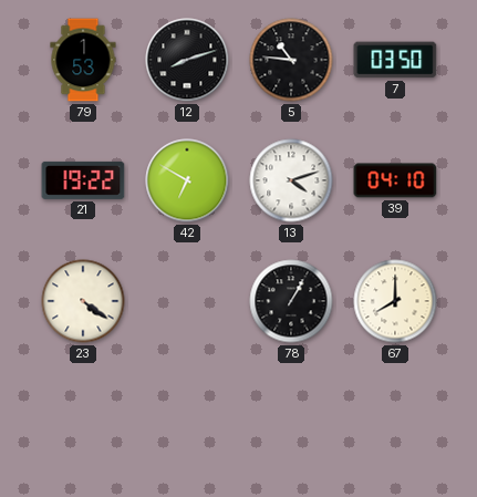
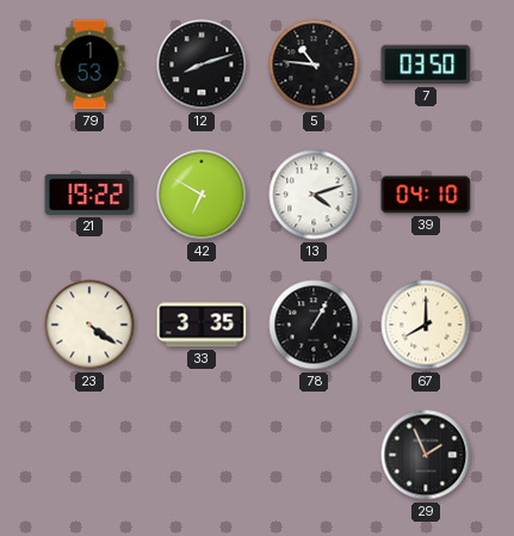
33: none -> 3:35
29: none -> 1:56
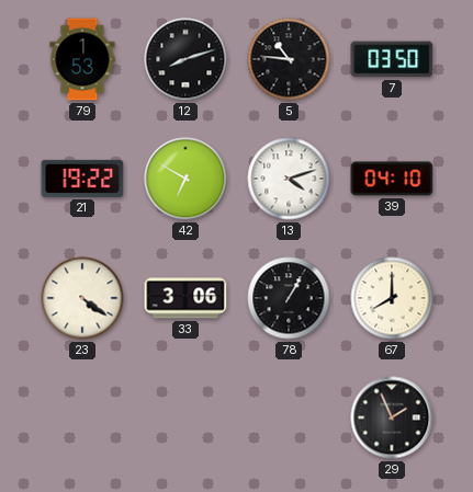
33: 3:35 -> 3:06
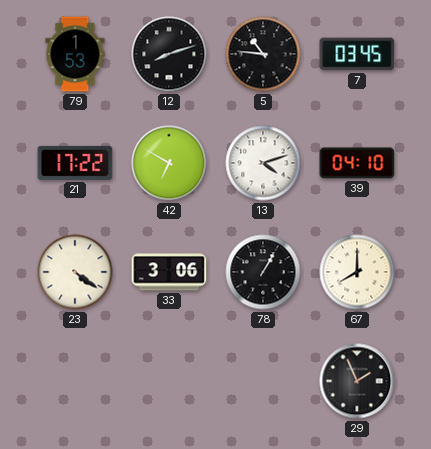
7: 03:50 -> 03:45
21: 19:22 -> 17:22
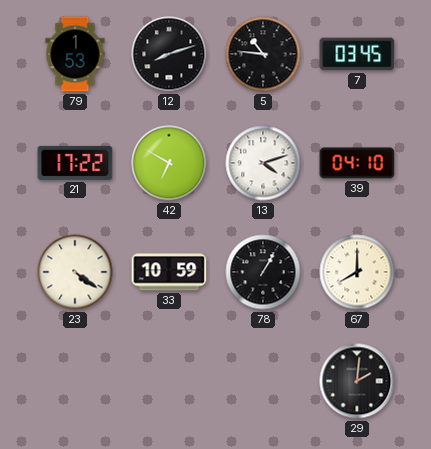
33: 3:06 -> 10:59
29: 1:56 -> 2:01
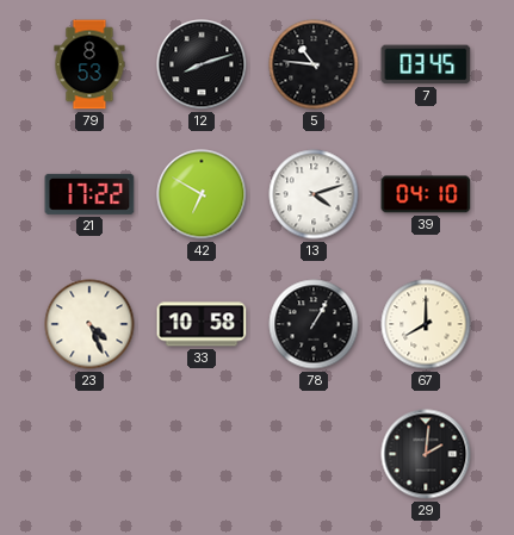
79: 1:53 -> 8:53
23: 4:21 -> 4:26
33: 10:59 -> 10:58
